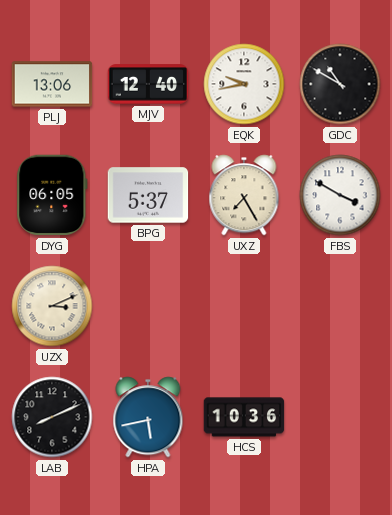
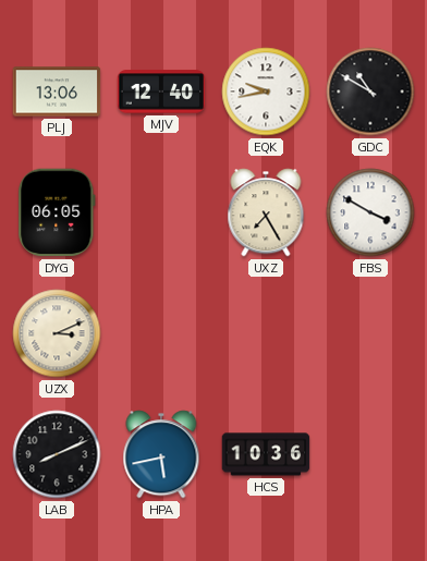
BPG: 5:37 -> none
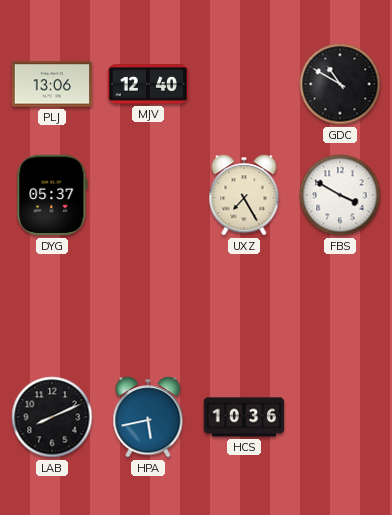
EQK: 9:43 -> none
DYG: 06:05 -> 05:37
UZX: 3:11 -> none
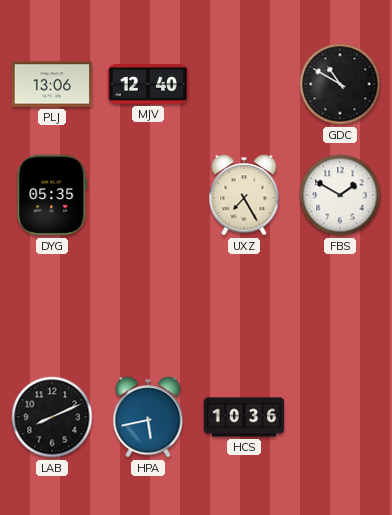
DYG: 05:37 -> 05:35
FBS: 3:50 -> 1:50
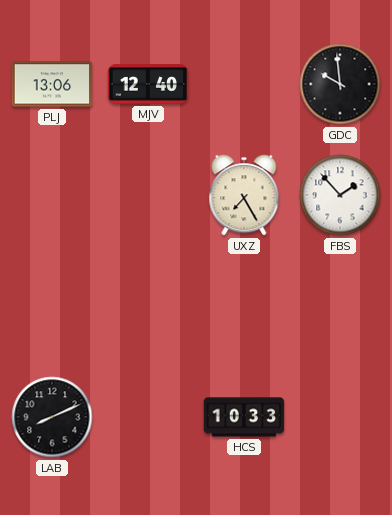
GDC: 10:50 -> 9:59
DYG: 05:35 -> none
FBS: 1:50 -> 1:53
HPA: 5:43 -> none
HCS: 10:36 -> 10:33
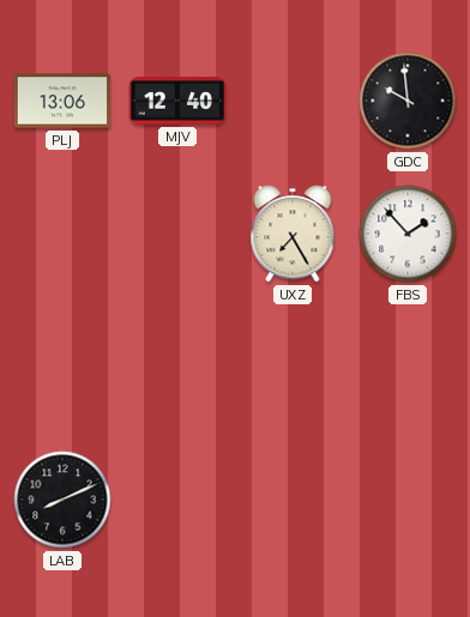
HCS: 10:33 -> none
